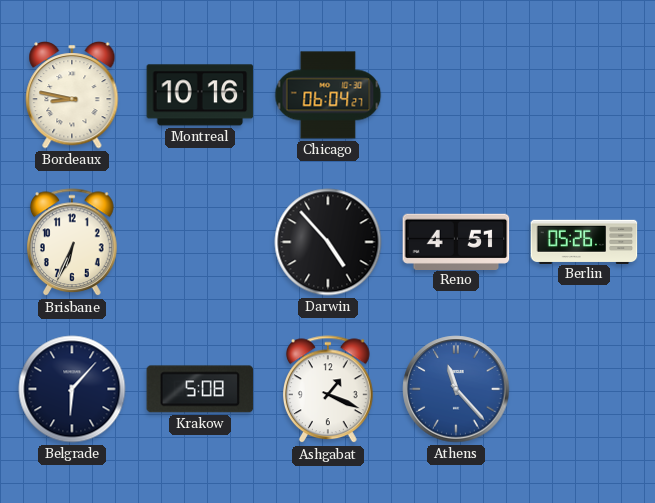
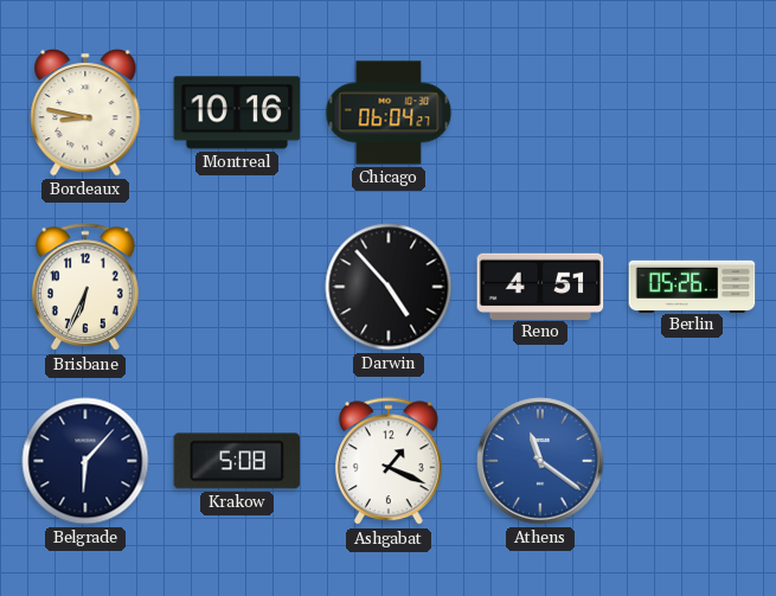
Athens: 11:23 -> 11:21
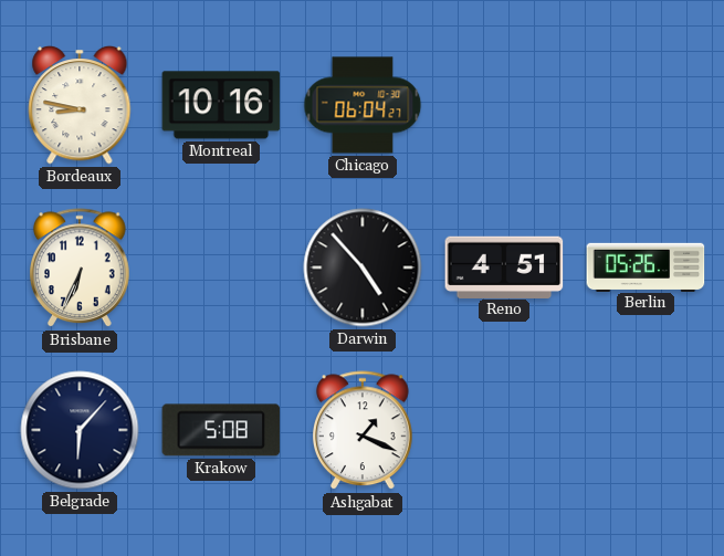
Athens: 11:21 -> none
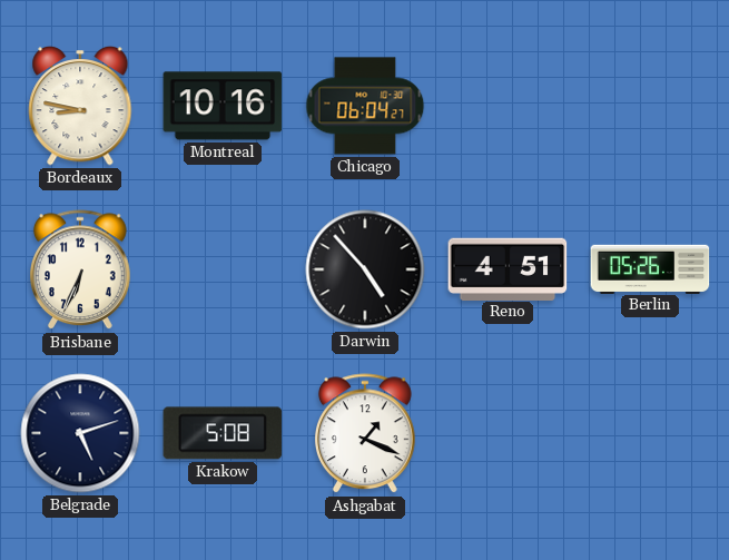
Belgrade: 6:07 -> 5:12
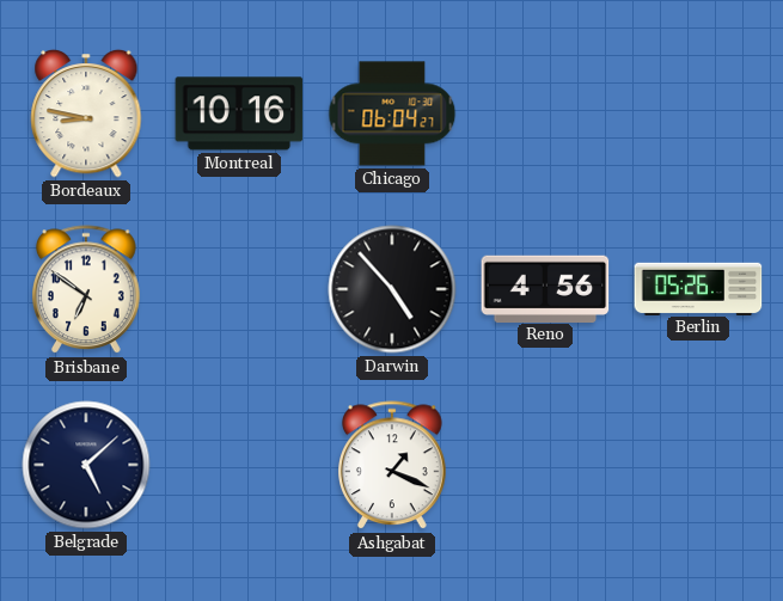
Brisbane: 6:34 -> 6:51
Reno: 4:51 -> 4:56
Belgrade: 5:12 -> 5:08
Krakow: 5:08 -> none
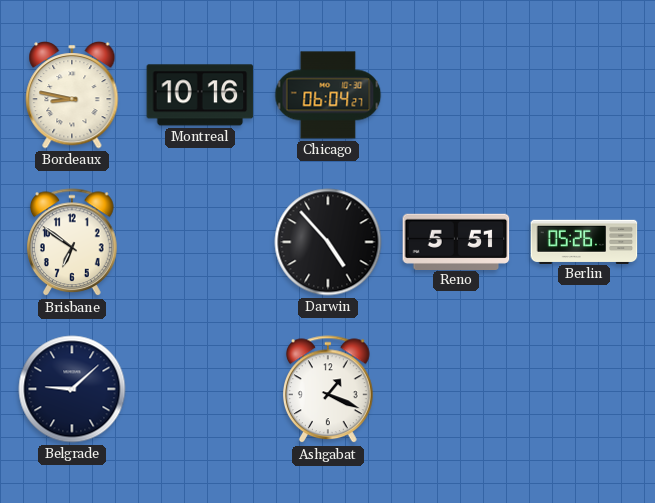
Reno: 4:56 -> 5:51
Belgrade: 5:08 -> 9:08
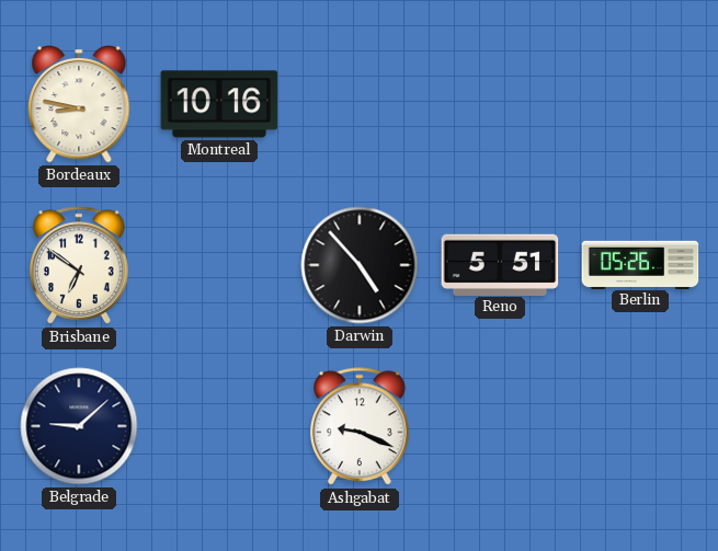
Chicago: 06:04 -> none
Ashgabat: 1:19 -> 9:19
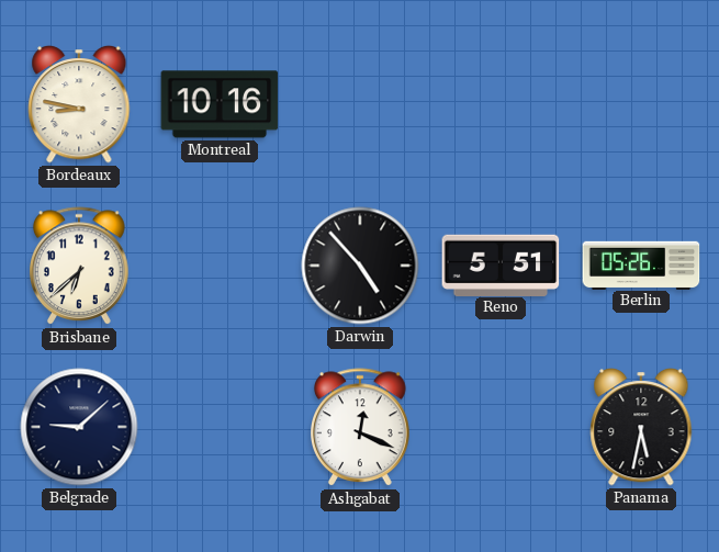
Brisbane: 6:51 -> 6:38
Ashgabat: 9:19 -> 12:19
Panama: none -> 5:32
